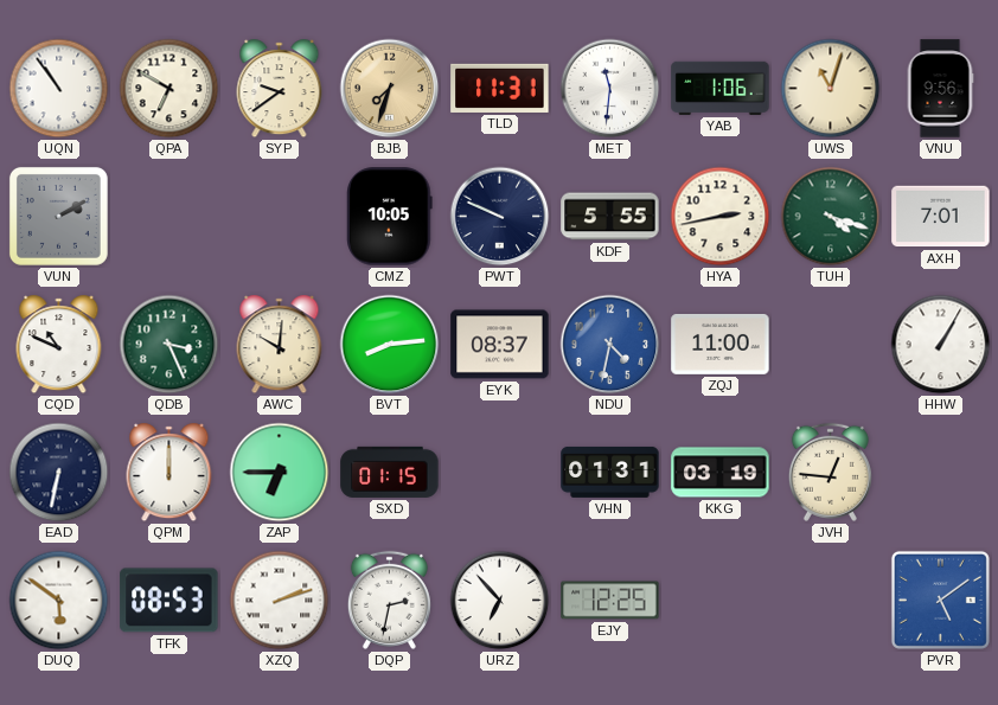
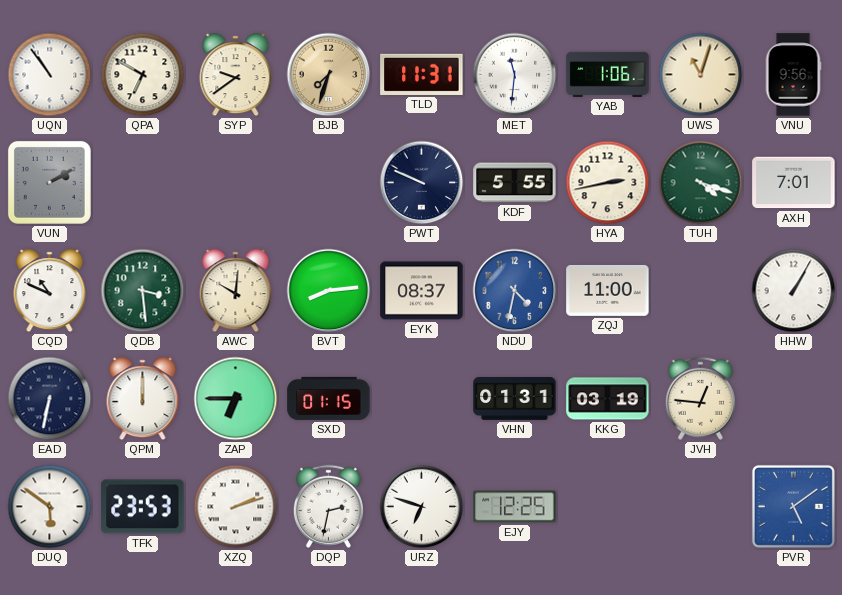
CMZ: 10:05 -> none
QDB: 3:26 -> 3:29
TFK: 08:53 -> 23:53
URZ: 6:53 -> 6:48
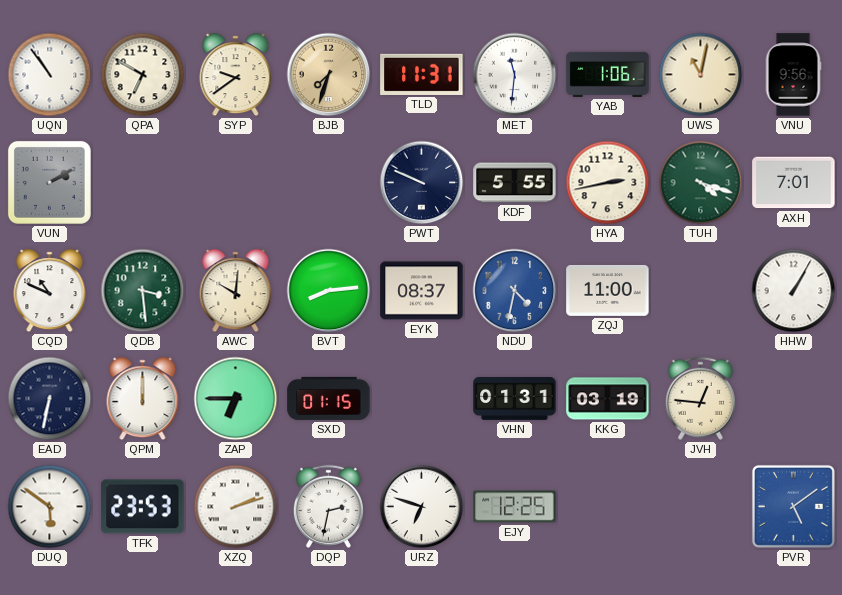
UWS: 11:03 -> 11:02
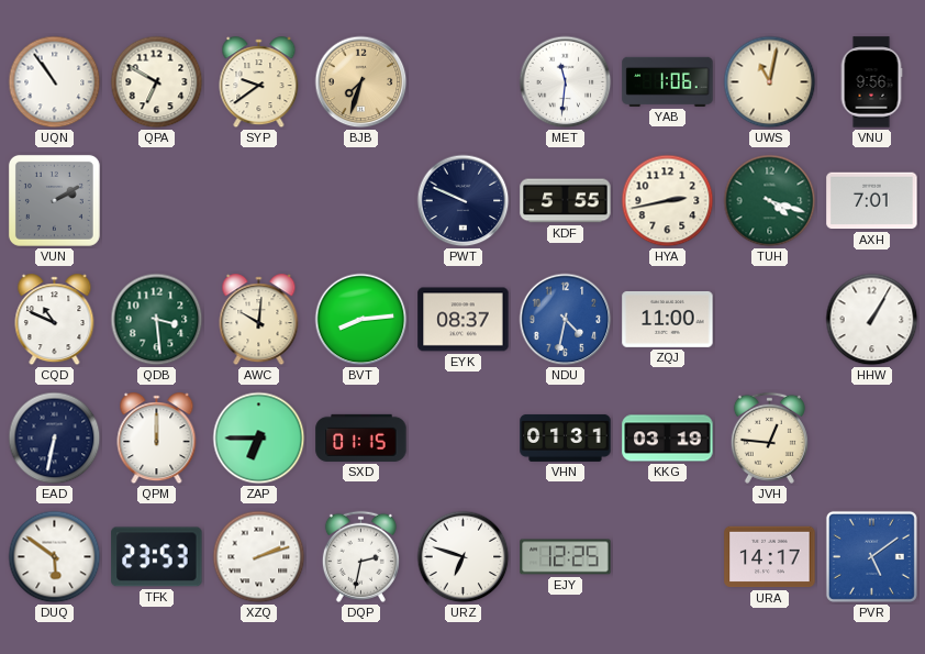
TLD: 11:31 -> none
URA: none -> 14:17
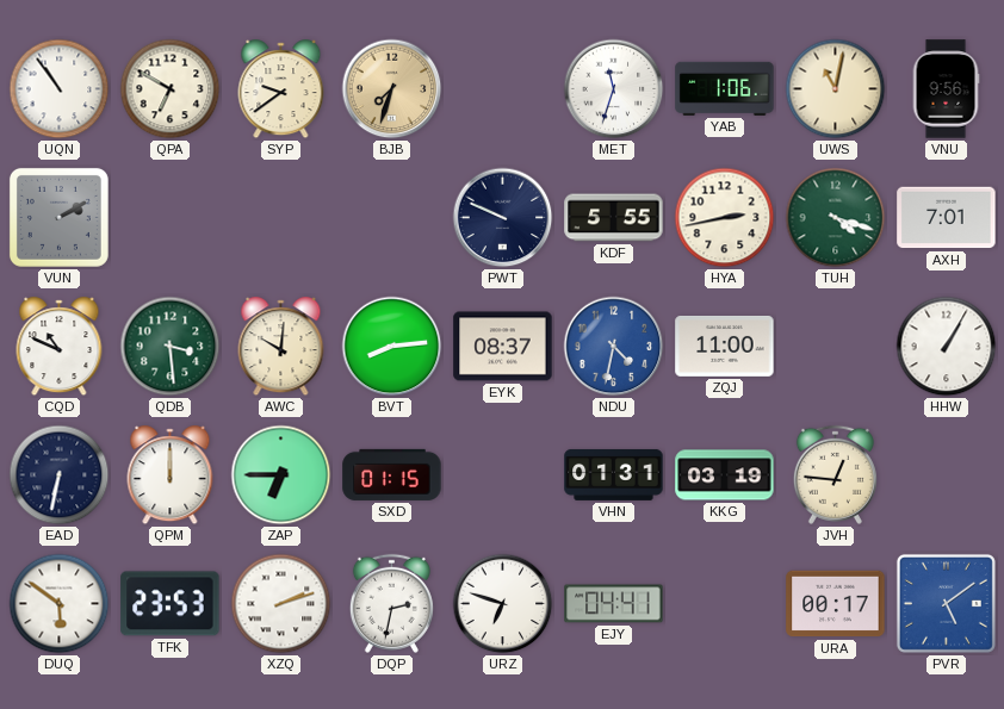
MET: 11:31 -> 11:33
EJY: 12:25 -> 04:41
URA: 14:17 -> 00:17
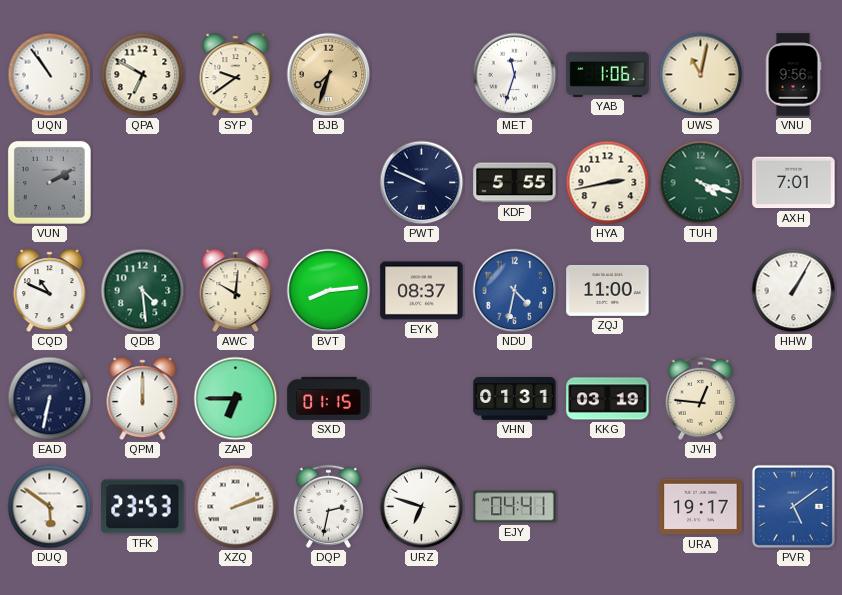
QDB: 3:29 -> 4:29
URA: 00:17 -> 19:17
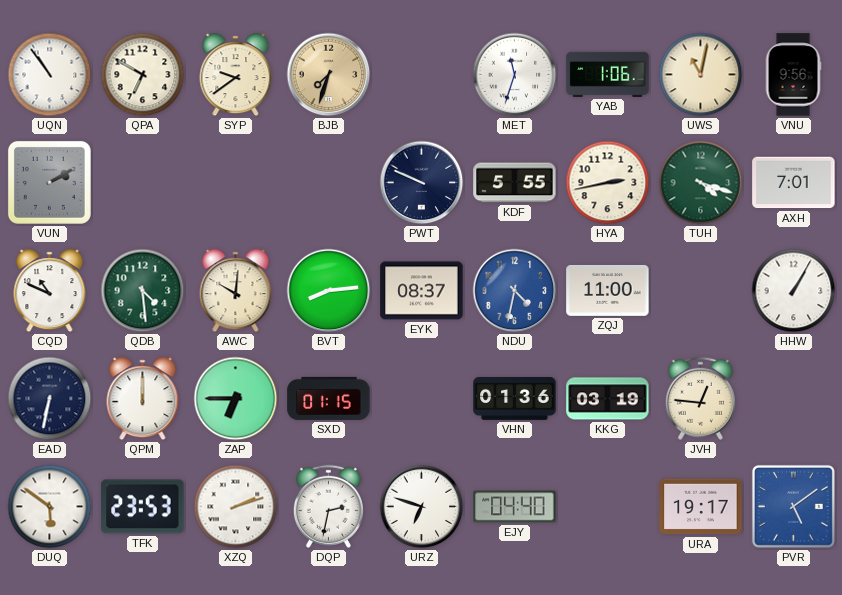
VHN: 01:31 -> 01:36
EJY: 04:41 -> 04:40
